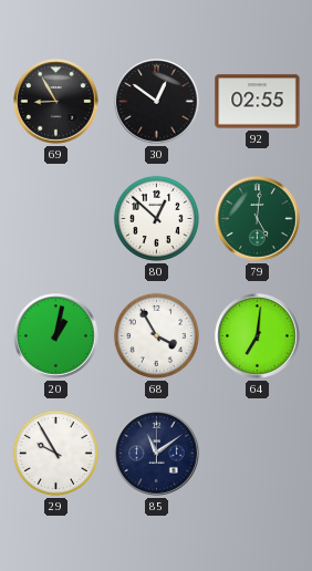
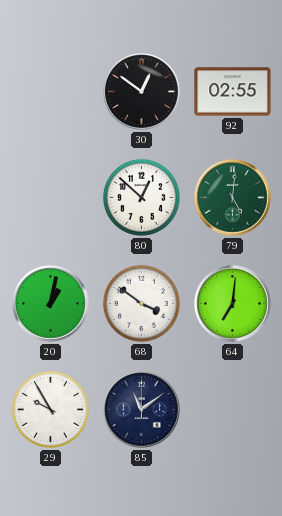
69: 8:55 -> none
68: 3:55 -> 3:51
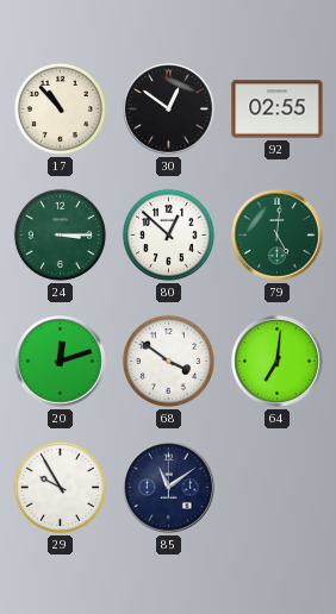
17: none -> 10:53
24: none -> 3:15
20: 1:02 -> 12:12
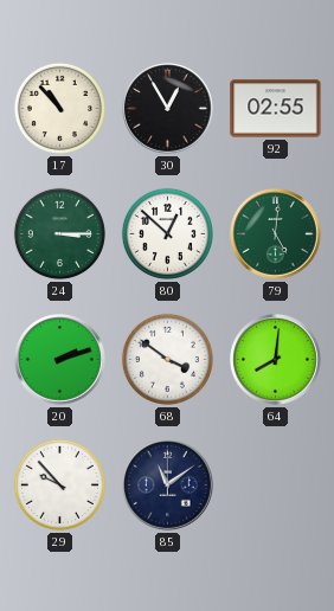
30: 12:51 -> 12:55
20: 12:12 -> 2:12
64: 7:01 -> 8:01
29: 9:55 -> 9:53
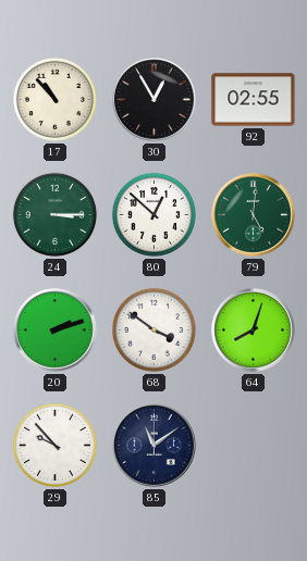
64: 8:01 -> 8:03
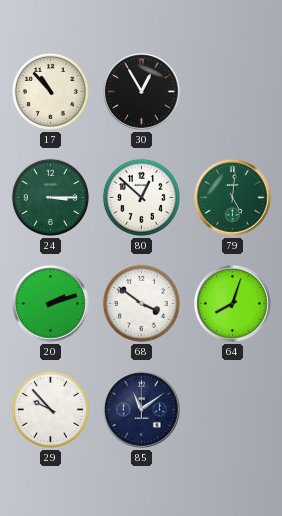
92: 02:55 -> none
